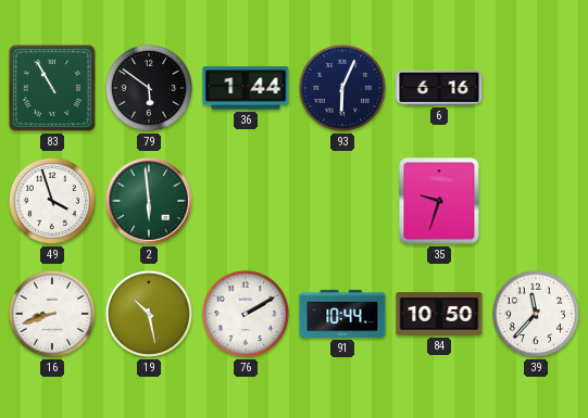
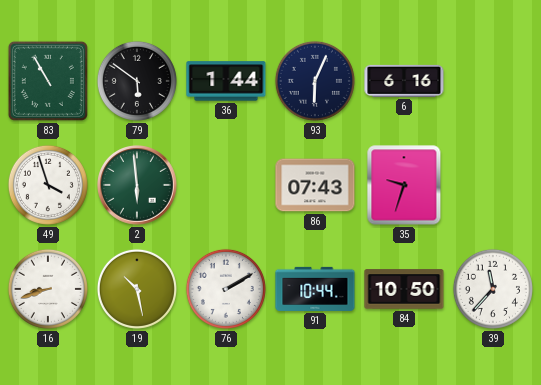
86: none -> 07:43
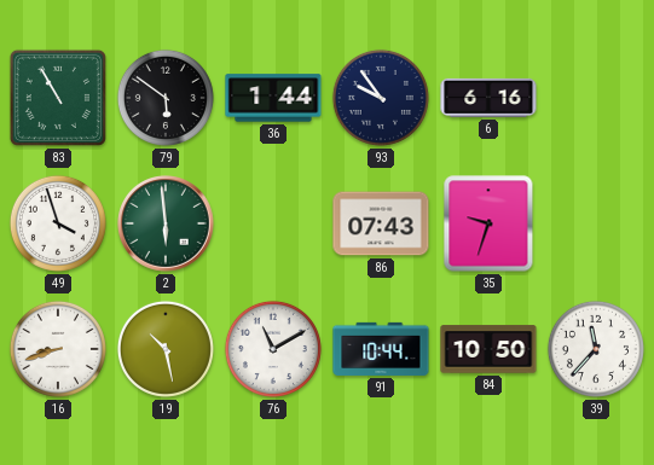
93: 6:04 -> 9:54
76: 2:10 -> 11:10
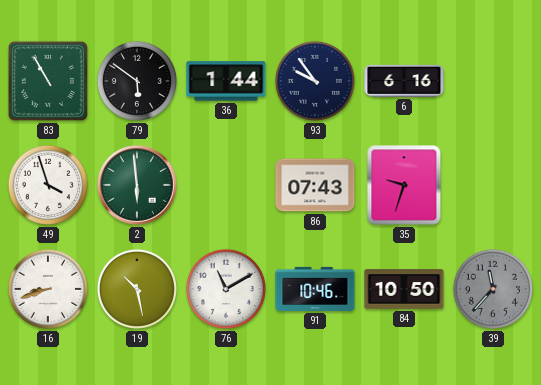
91: 10:44 -> 10:46
39 dial: white -> grey
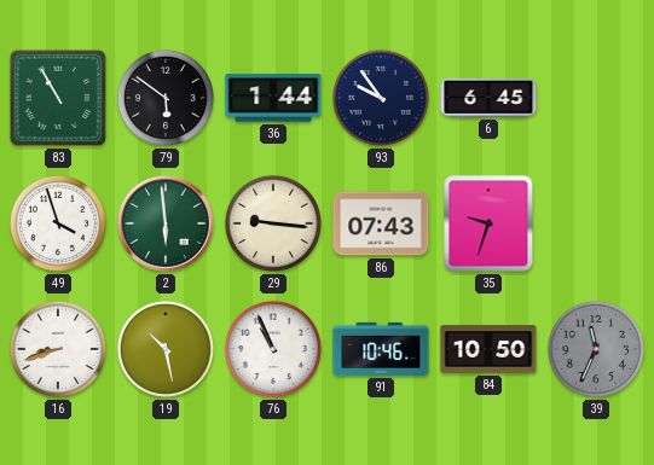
6: 6:16 -> 6:45
29: none -> 9:16
76: 11:10 -> 10:56
39: 11:37 -> 11:34
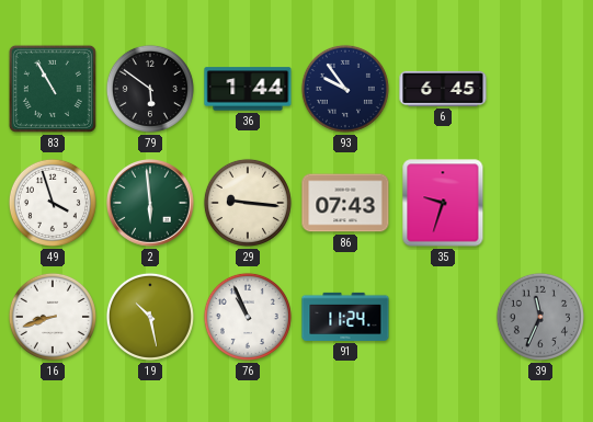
91: 10:46 -> 11:24
84: 10:50 -> none
